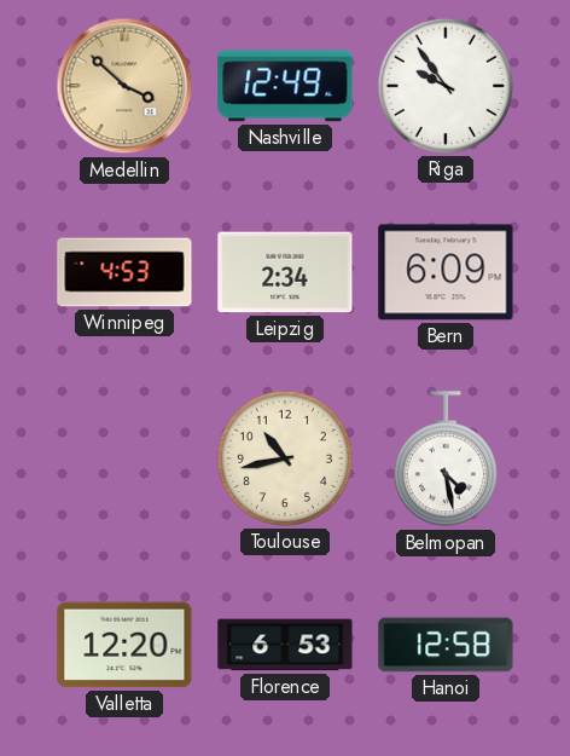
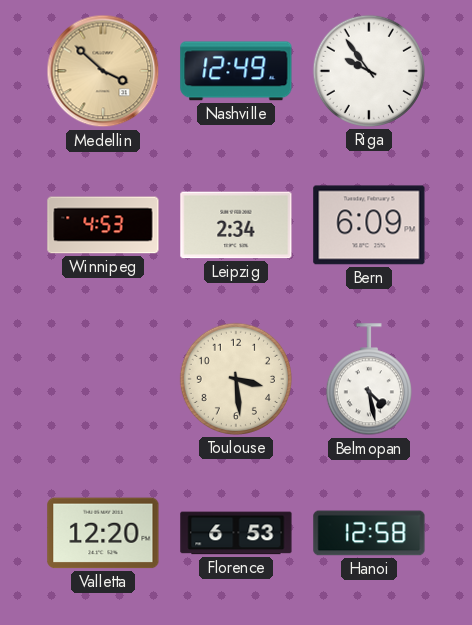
Toulouse: 10:43 -> 3:29
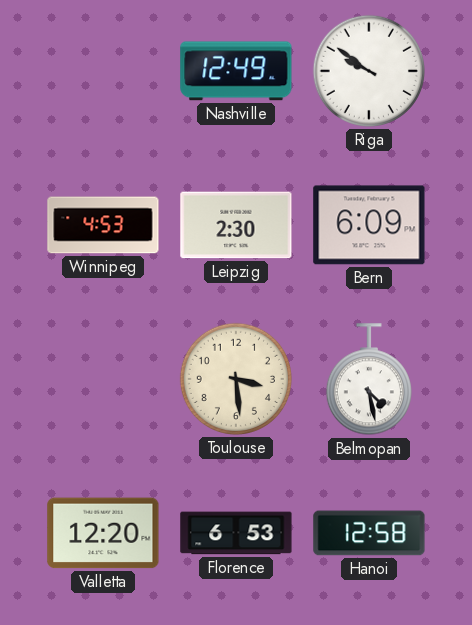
Medellin: 3:52 -> none
Riga: 9:54 -> 9:51
Leipzig: 2:34 -> 2:30
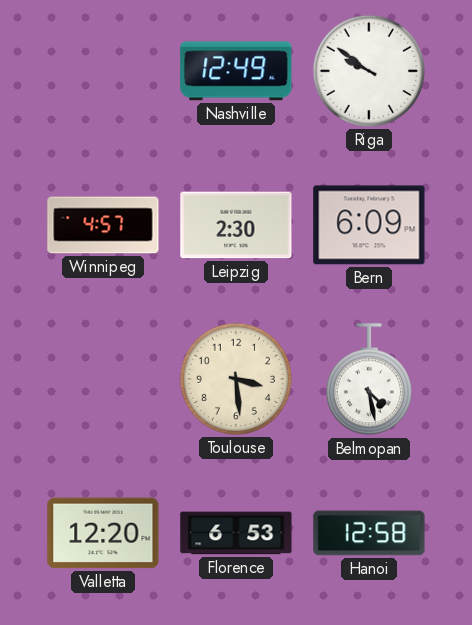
Winnipeg: 4:53 -> 4:57
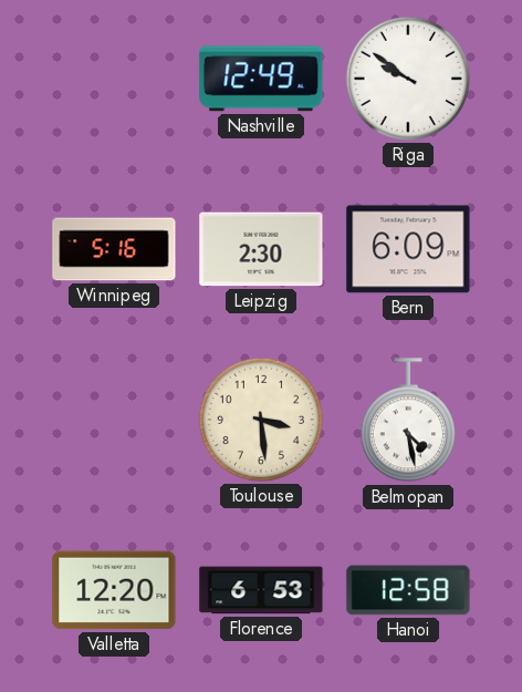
Winnipeg: 4:57 -> 5:16
